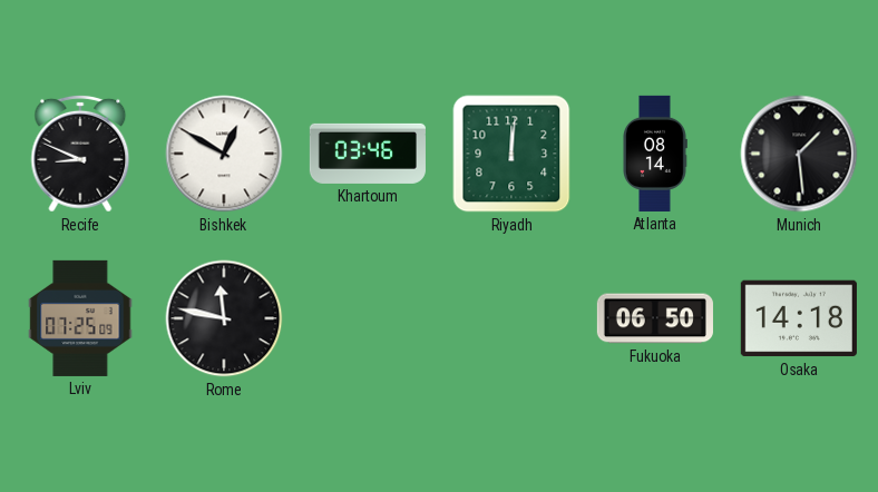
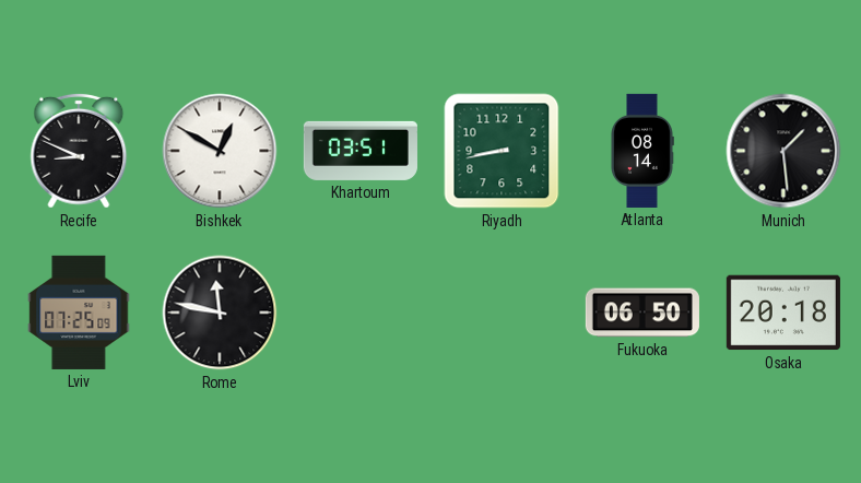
Khartoum: 03:46 -> 03:51
Riyadh: 12:01 -> 8:43
Osaka: 14:18 -> 20:18
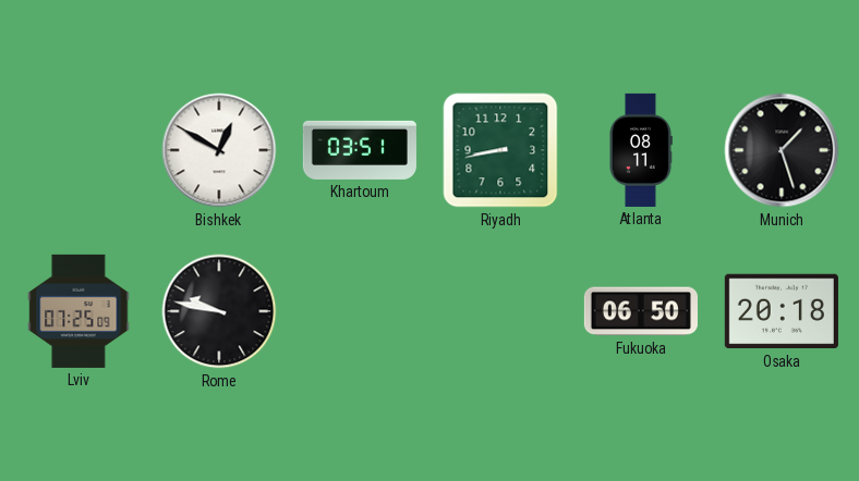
Recife: 8:49 -> none
Atlanta: 08:14 -> 08:11
Munich: 1:29 -> 1:27
Rome: 11:47 -> 9:47
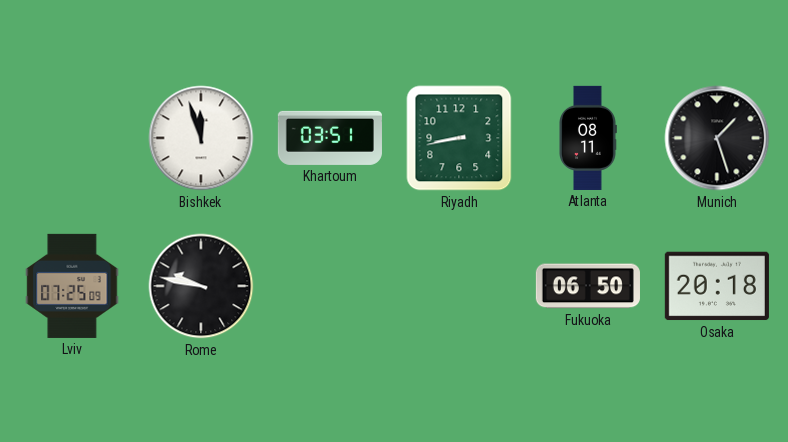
Bishkek: 12:50 -> 11:57
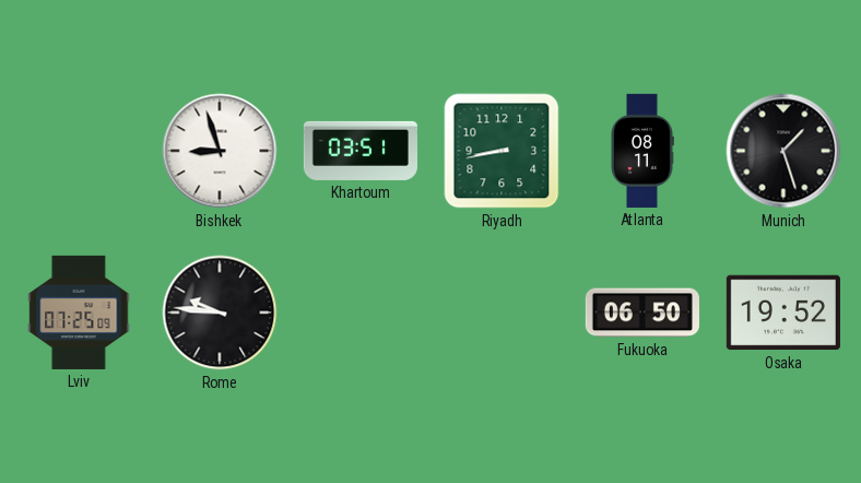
Bishkek: 11:57 -> 8:57
Rome: 9:47 -> 9:46
Osaka: 20:18 -> 19:52
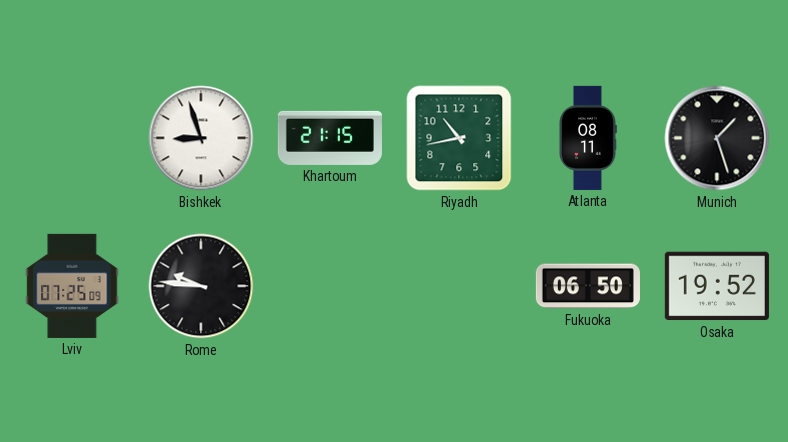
Khartoum: 03:51 -> 21:15
Riyadh: 8:43 -> 10:43
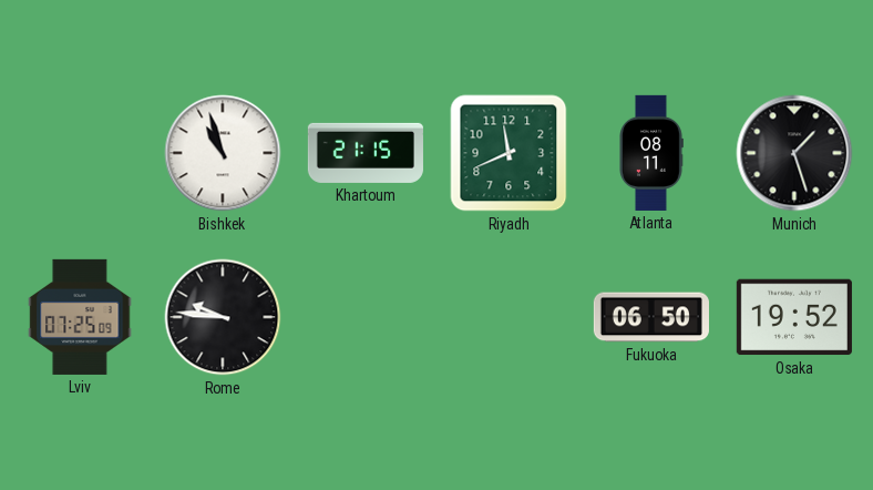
Bishkek: 8:57 -> 10:57
Riyadh: 10:43 -> 11:41
